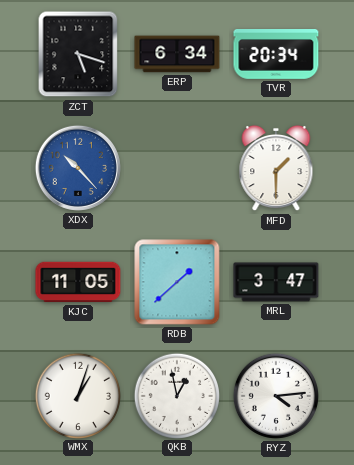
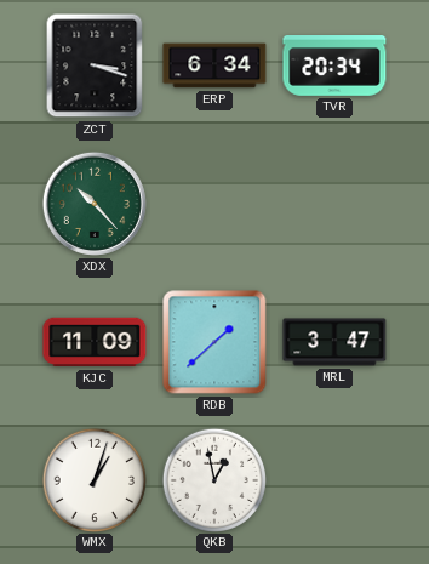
ZCT: 5:18 -> 3:18
XDX dial: blue -> green
MFD: 1:30 -> none
KJC: 11:05 -> 11:09
RYZ: 4:14 -> none
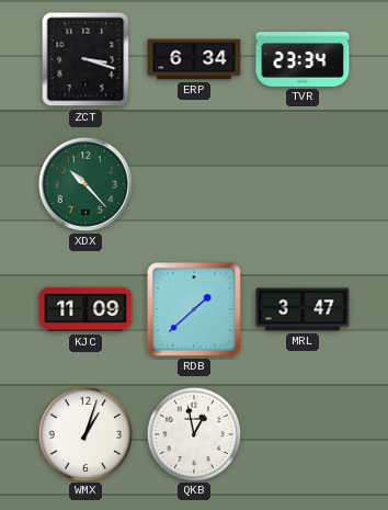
TVR: 20:34 -> 23:34
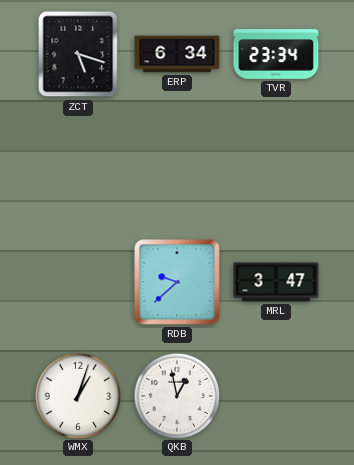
ZCT: 3:18 -> 5:18
XDX: 10:23 -> none
KJC: 11:09 -> none
RDB: 1:38 -> 9:38
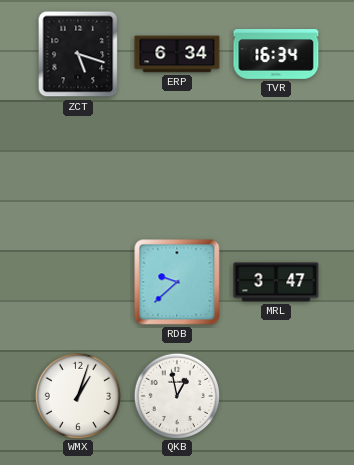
TVR: 23:34 -> 16:34
